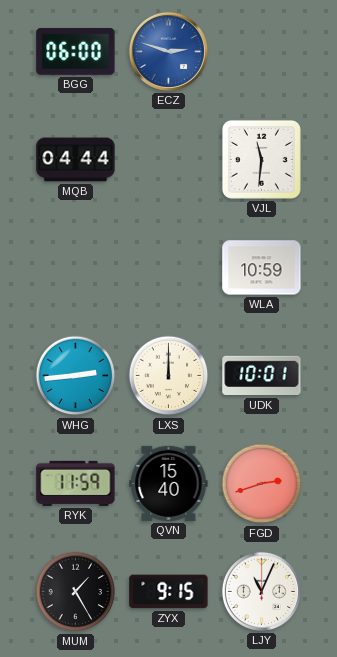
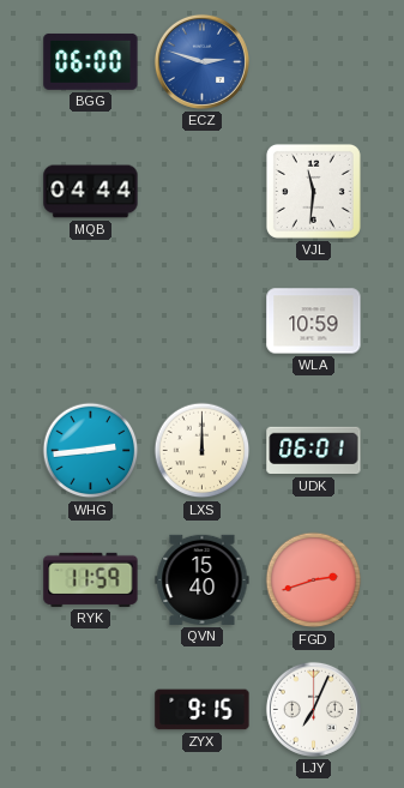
UDK: 10:01 -> 06:01
MUM: 1:25 -> none
LJY: 11:04 -> 7:04
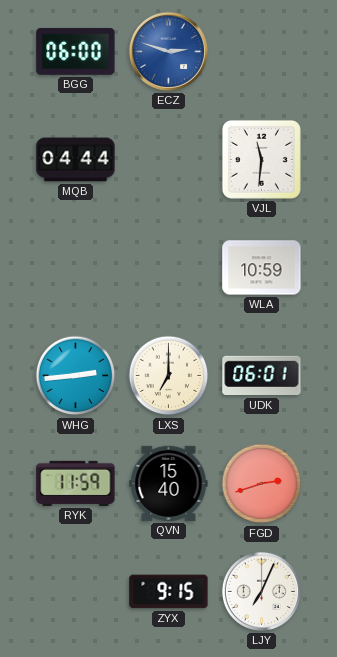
LXS: 12:00 -> 7:00
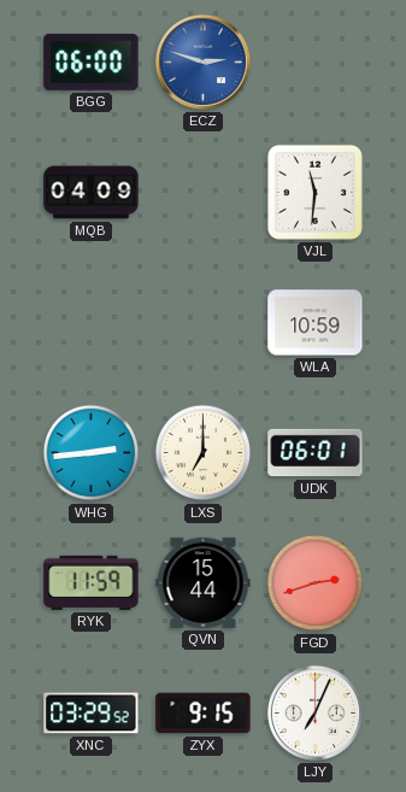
MQB: 04:44 -> 04:09
QVN: 15:40 -> 15:44
XNC: none -> 03:29
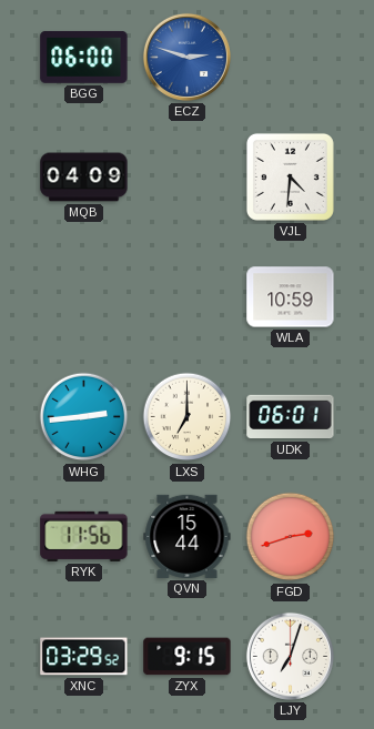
VJL: 11:31 -> 4:31
RYK: 11:59 -> 11:56
LJY: 7:04 -> 7:03
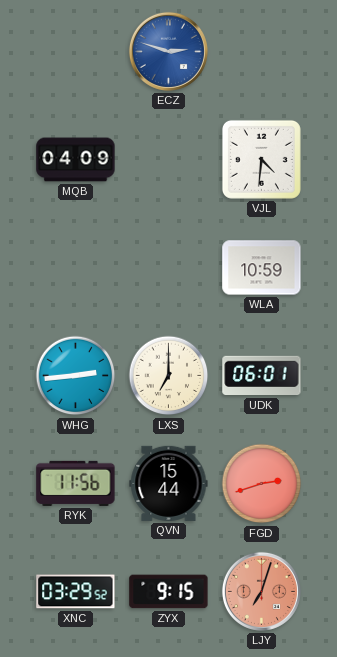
BGG: 06:00 -> none
LJY dial: white -> salmon
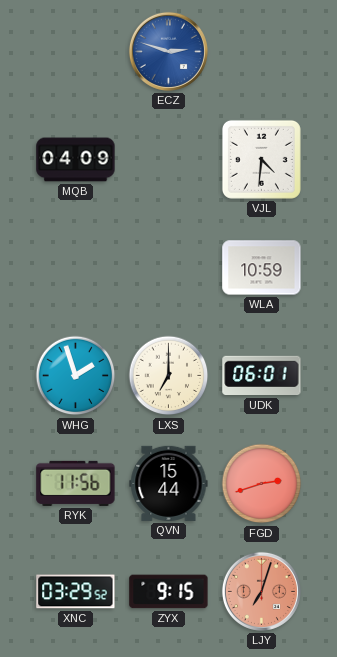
WHG: 2:44 -> 1:57
